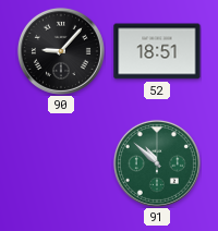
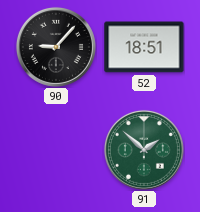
91: 10:52 -> 1:52
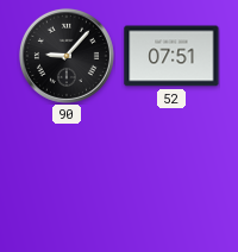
52: 18:51 -> 07:51
91: 1:52 -> none
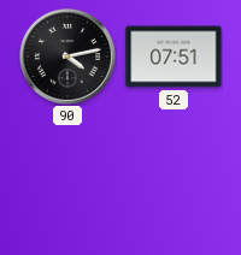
90: 9:07 -> 4:13
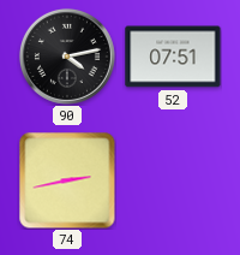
74: none -> 2:43
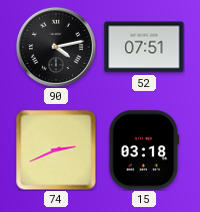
74: 2:43 -> 2:41
15: none -> 03:18
